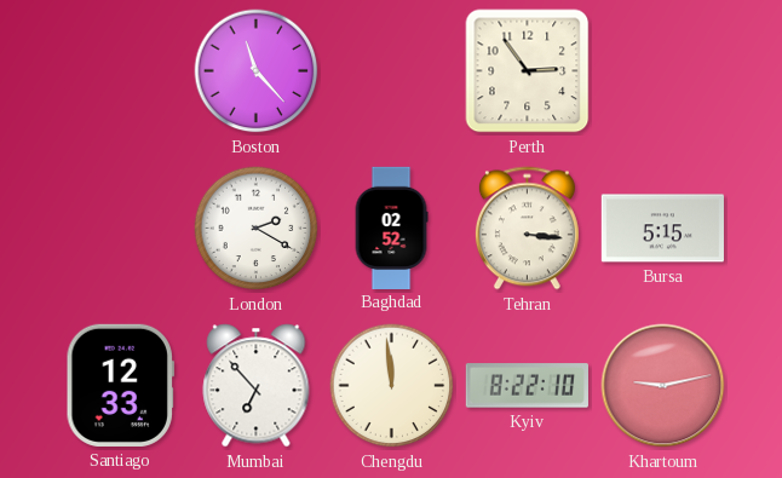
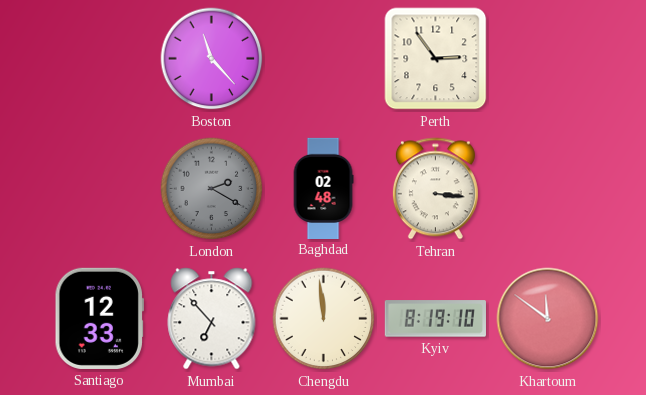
London dial: white -> grey
Baghdad: 02:52 -> 02:48
Bursa: 5:15 -> none
Kyiv: 8:22 -> 8:19
Khartoum: 9:13 -> 11:51
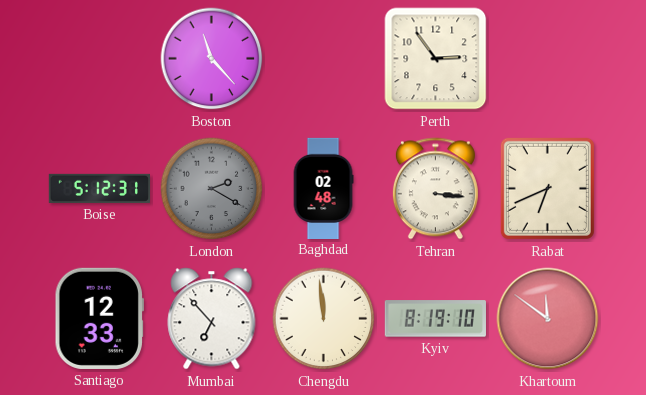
Boise: none -> 5:12
Rabat: none -> 6:41
